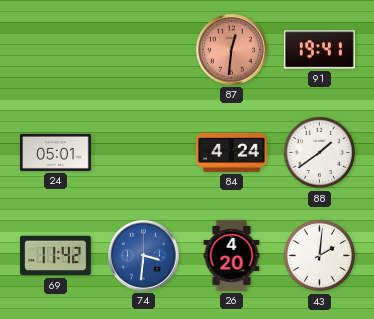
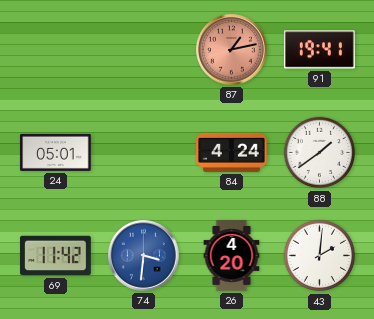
87: 12:31 -> 1:13
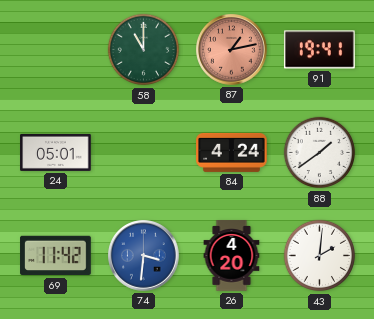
58: none -> 11:00
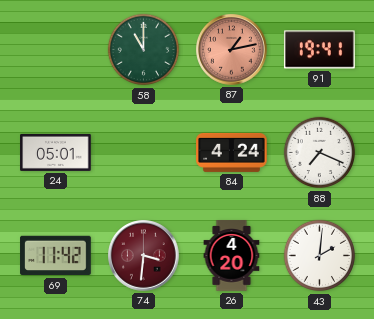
88: 1:39 -> 7:19
74 dial: blue -> burgundy
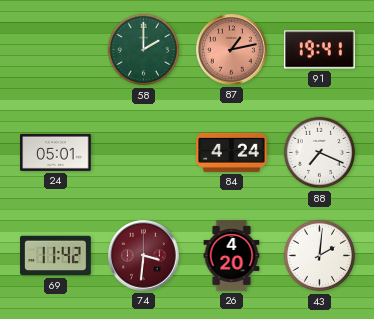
58: 11:00 -> 2:00
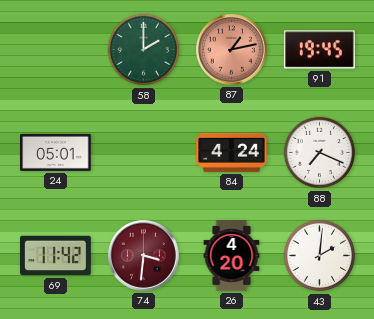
91: 19:41 -> 19:45
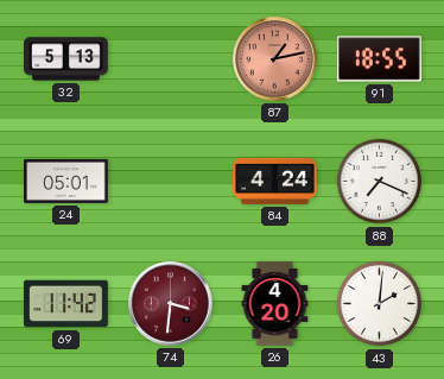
32: none -> 5:13
58: 2:00 -> none
91: 19:45 -> 18:55
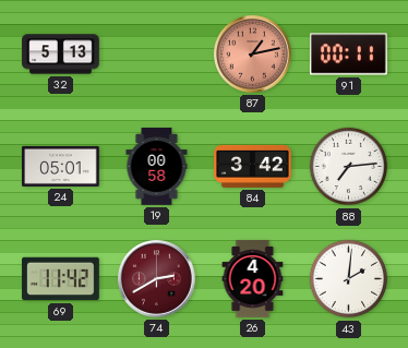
91: 18:55 -> 00:11
19: none -> 00:58
84: 4:24 -> 3:42
88: 7:19 -> 7:14
74: 3:31 -> 2:40
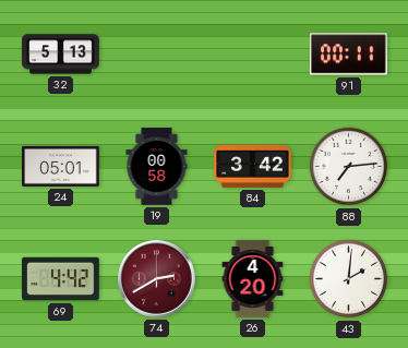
87: 1:13 -> none
69: 11:42 -> 4:42
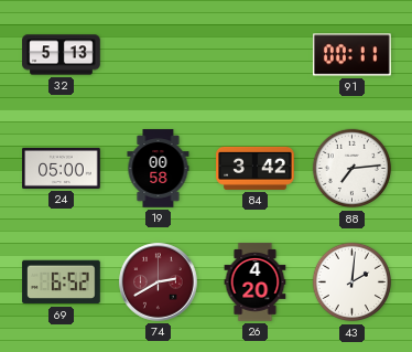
24: 05:01 -> 05:00
69: 4:42 -> 6:52
